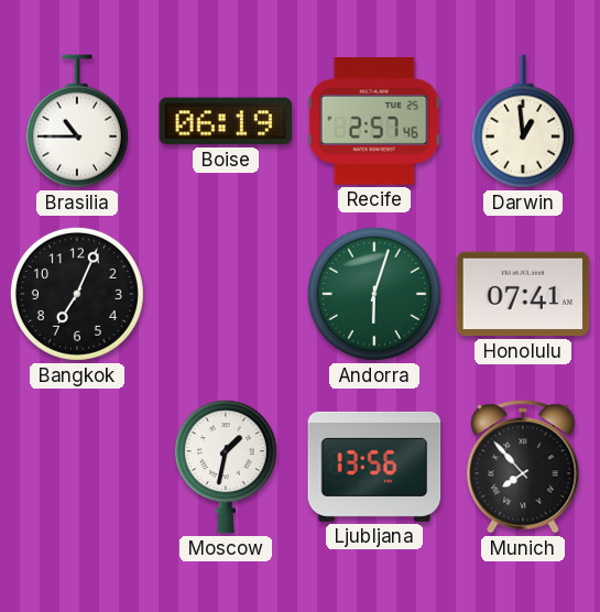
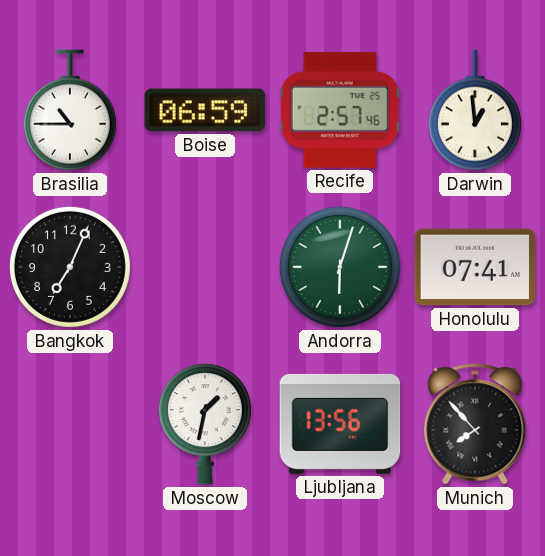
Boise: 06:19 -> 06:59
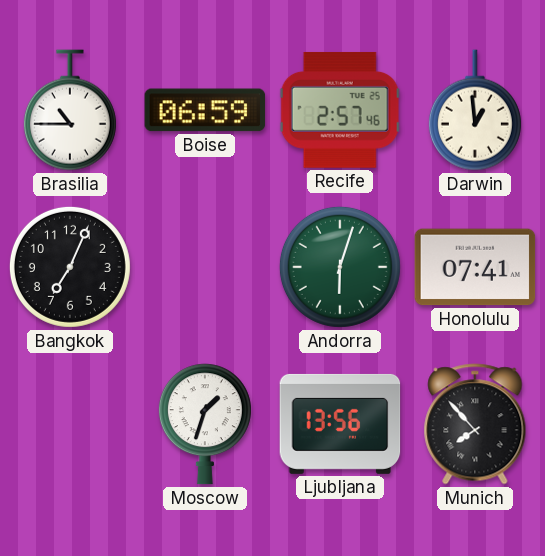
Moscow: 1:32 -> 1:33
